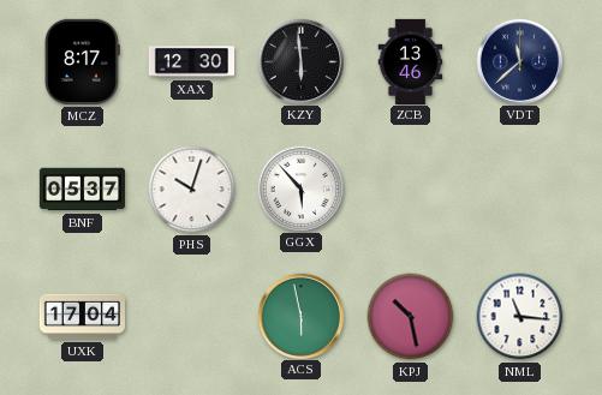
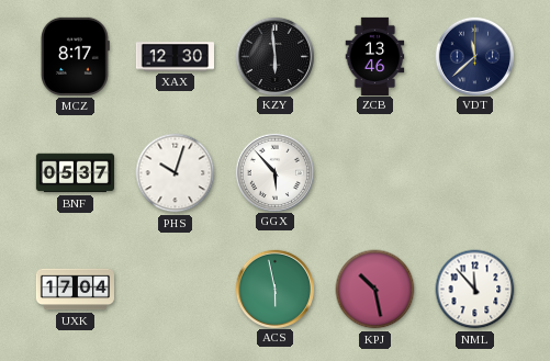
NML: 11:16 -> 11:53
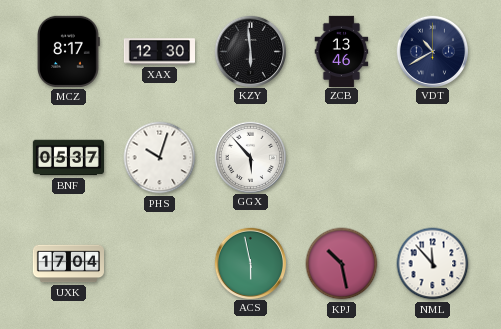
VDT: 11:38 -> 10:40
